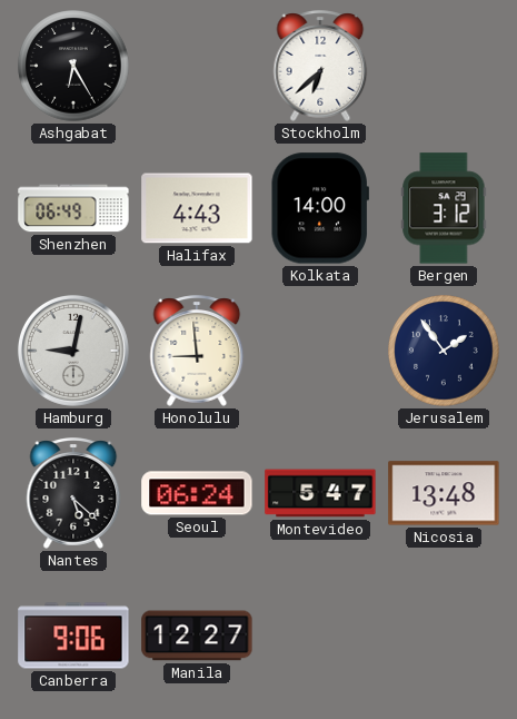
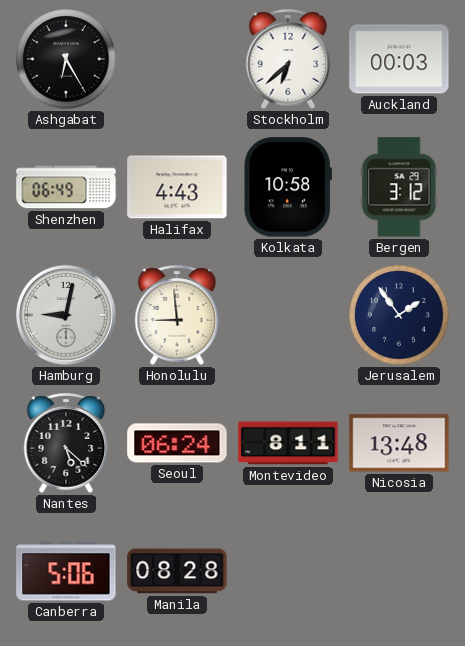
Auckland: none -> 00:03
Kolkata: 14:00 -> 10:58
Montevideo: 5:47 -> 8:11
Canberra: 9:06 -> 5:06
Manila: 12:27 -> 08:28
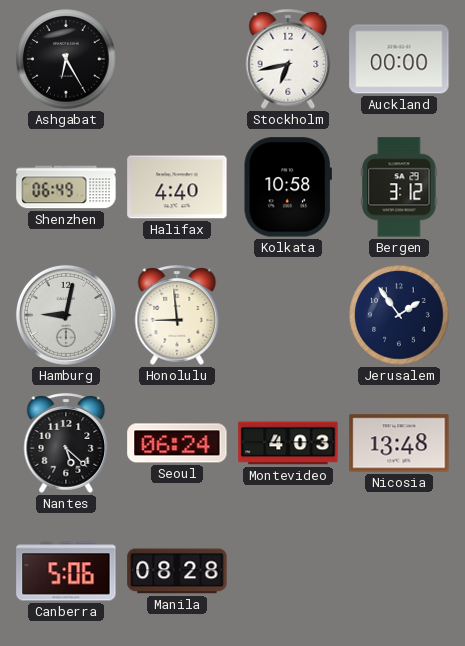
Stockholm: 6:38 -> 6:43
Auckland: 00:03 -> 00:00
Halifax: 4:43 -> 4:40
Montevideo: 8:11 -> 4:03
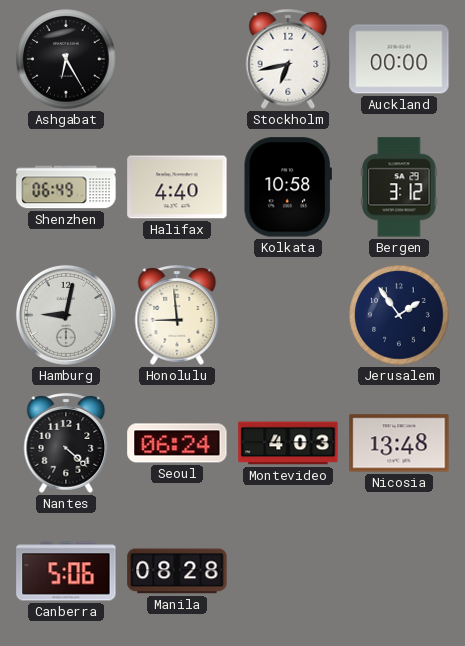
Nantes: 5:22 -> 4:22
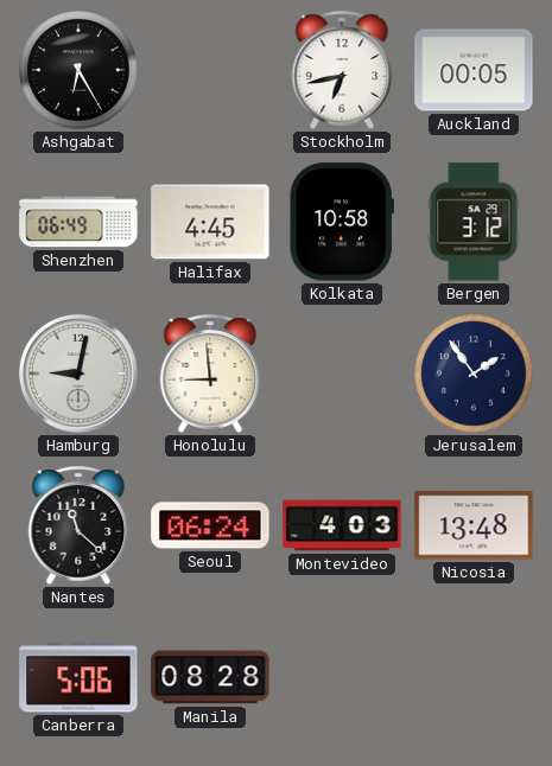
Auckland: 00:00 -> 00:05
Halifax: 4:40 -> 4:45
Nantes: 4:22 -> 11:22
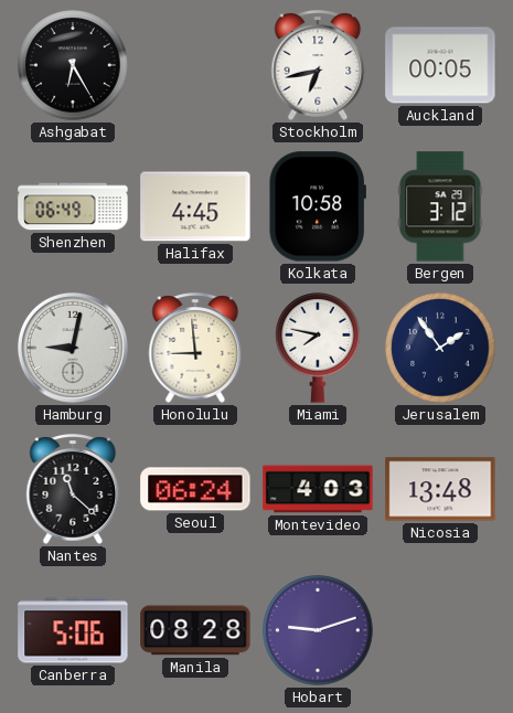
Miami: none -> 7:47
Hobart: none -> 9:12
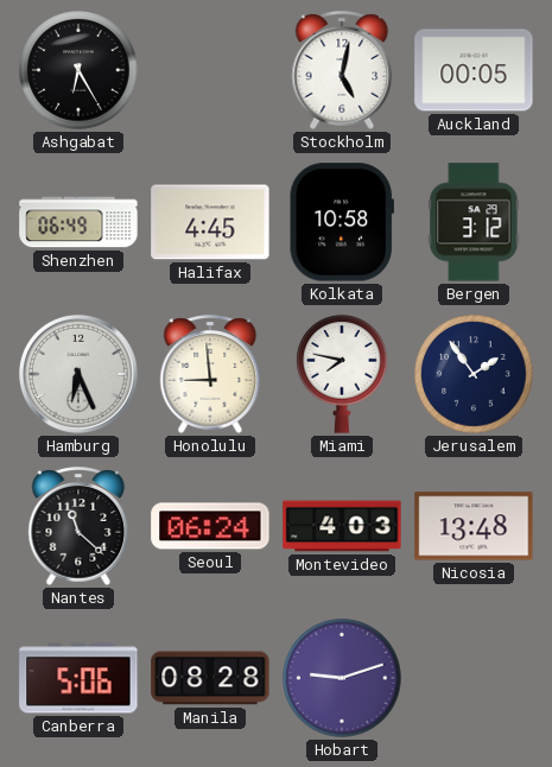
Stockholm: 6:43 -> 5:02
Hamburg: 9:02 -> 6:26
